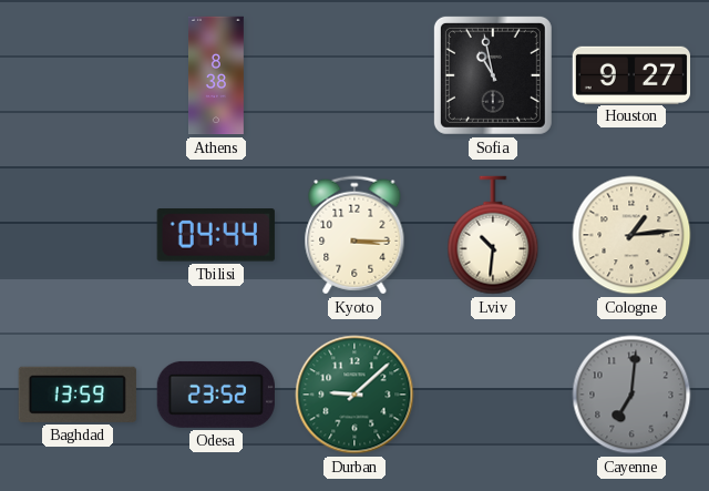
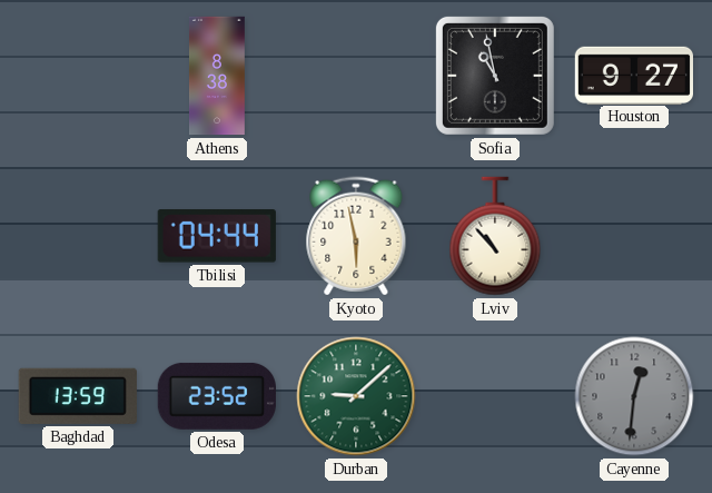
Kyoto: 3:15 -> 5:58
Lviv: 10:31 -> 10:53
Cologne: 1:14 -> none
Cayenne: 7:01 -> 12:31
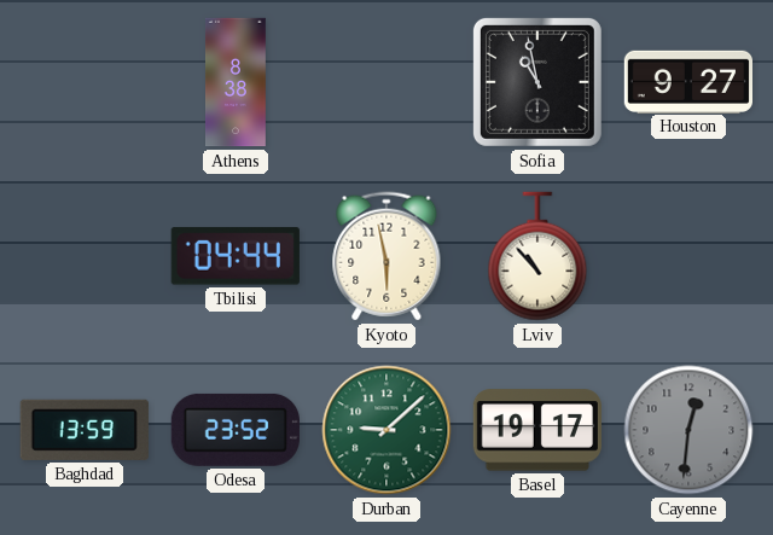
Basel: none -> 19:17
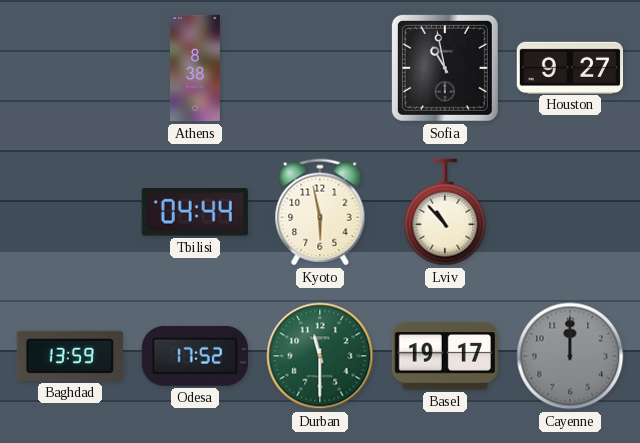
Odesa: 23:52 -> 17:52
Durban: 9:08 -> 11:30
Cayenne: 12:31 -> 12:00
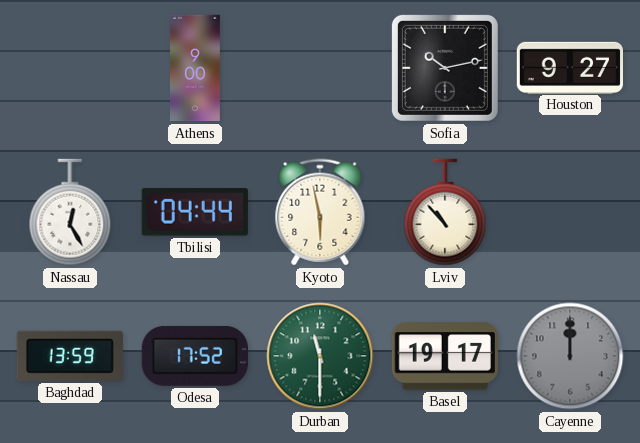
Athens: 8:38 -> 9:00
Sofia: 10:58 -> 10:13
Nassau: none -> 12:25
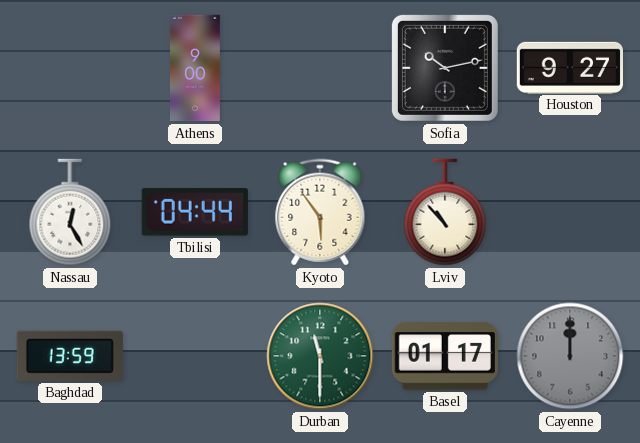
Kyoto: 5:58 -> 5:54
Odesa: 17:52 -> none
Basel: 19:17 -> 01:17
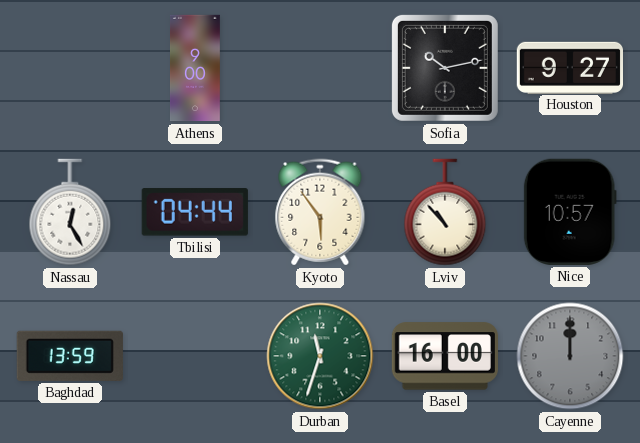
Nice: none -> 10:57
Durban: 11:30 -> 11:33
Basel: 01:17 -> 16:00
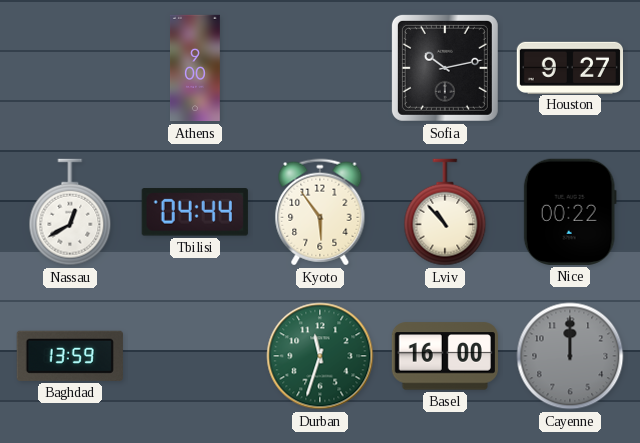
Nassau: 12:25 -> 12:40
Nice: 10:57 -> 00:22
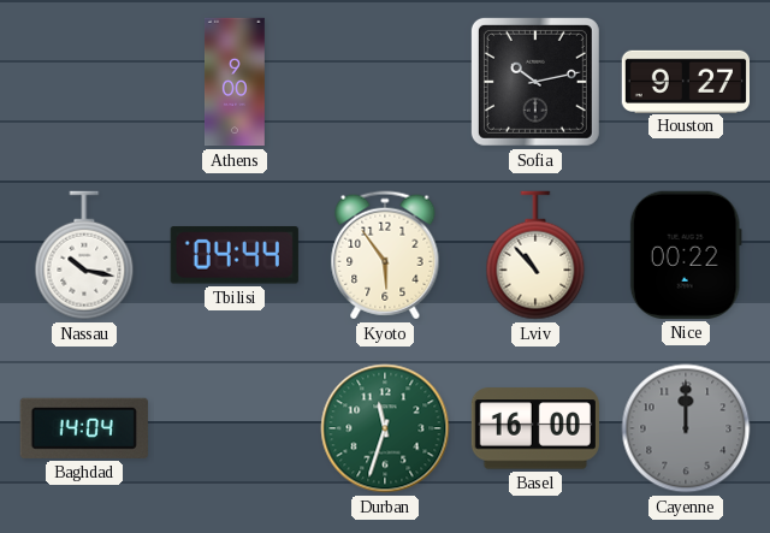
Nassau: 12:40 -> 10:17
Baghdad: 13:59 -> 14:04
